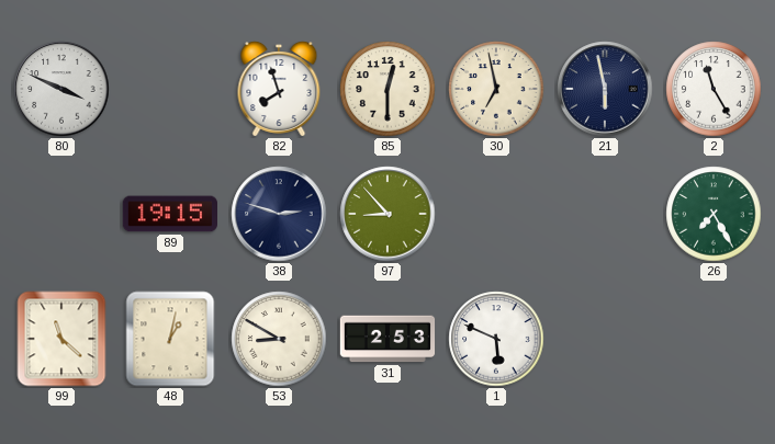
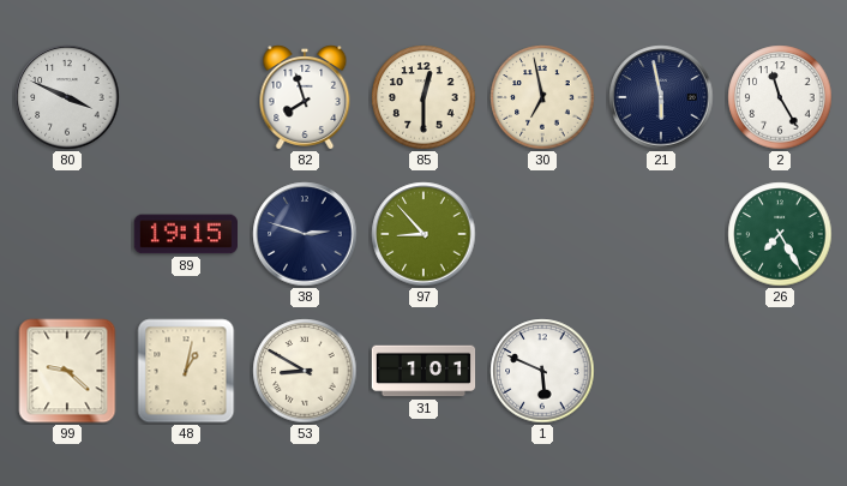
99: 11:22 -> 9:22
31: 2:53 -> 1:01
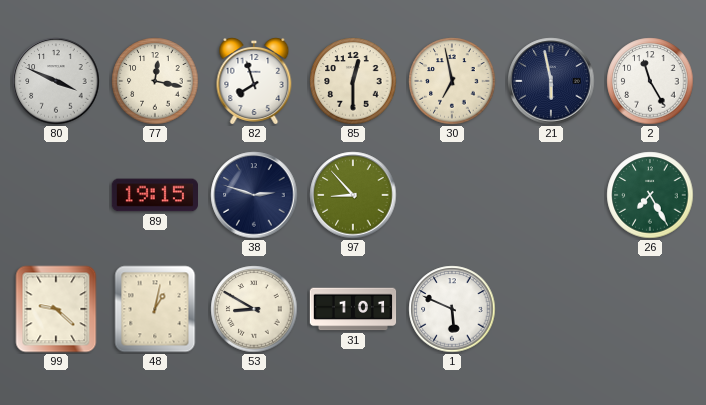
77: none -> 12:17
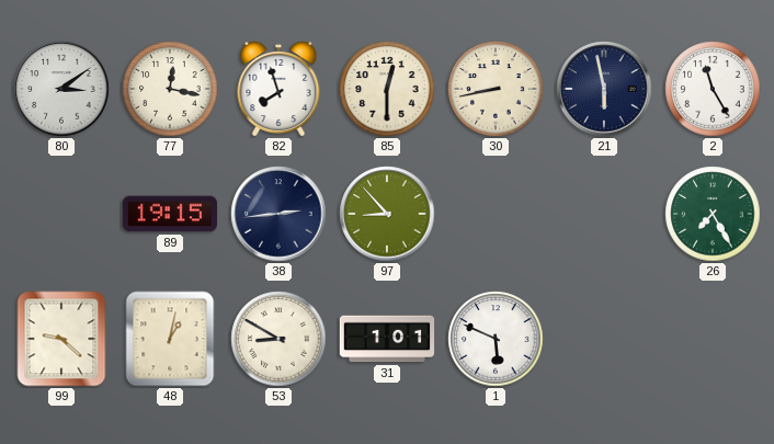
80: 3:49 -> 3:09
30: 6:58 -> 8:43
38: 2:48 -> 2:44
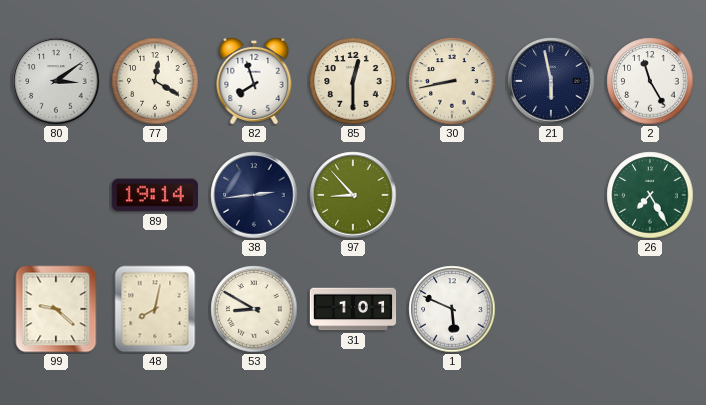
77: 12:17 -> 12:20
89: 19:15 -> 19:14
48: 1:02 -> 8:02
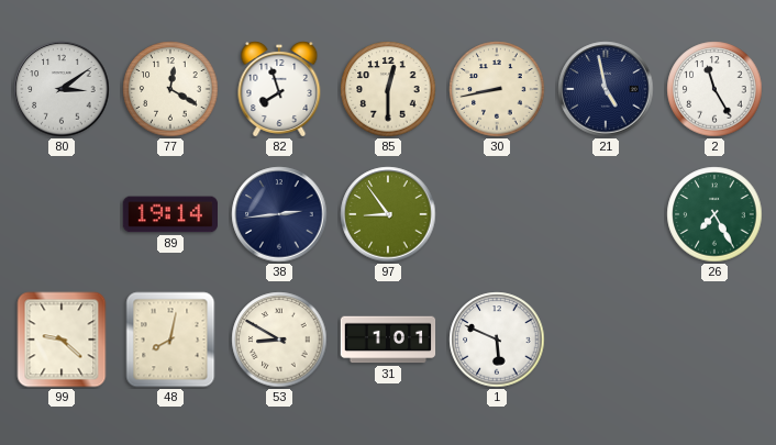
21: 5:58 -> 4:58
97: 8:53 -> 8:54
